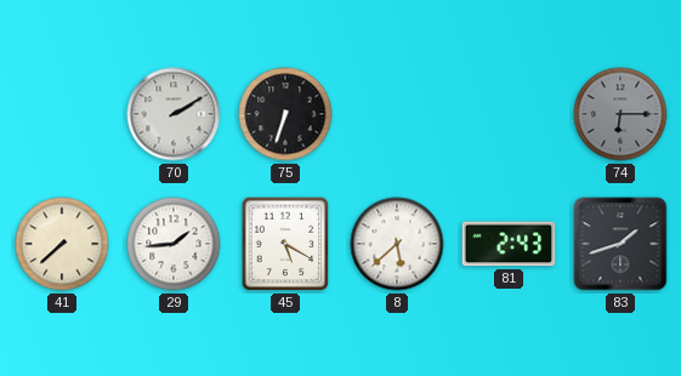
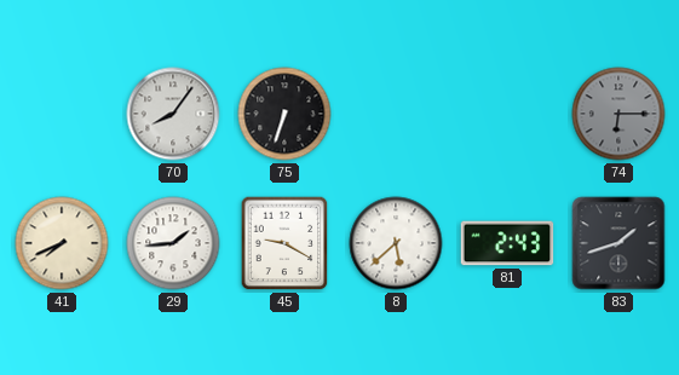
70: 2:10 -> 8:06
41: 7:38 -> 7:41
45: 5:20 -> 9:20
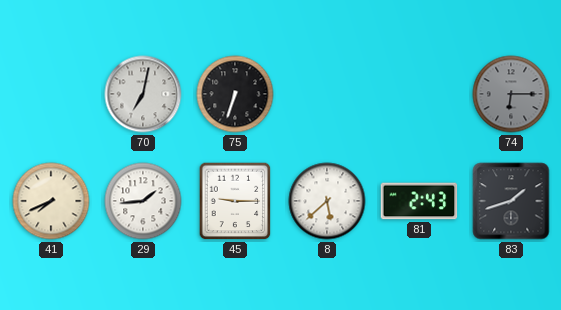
70: 8:06 -> 7:02
45: 9:20 -> 9:15
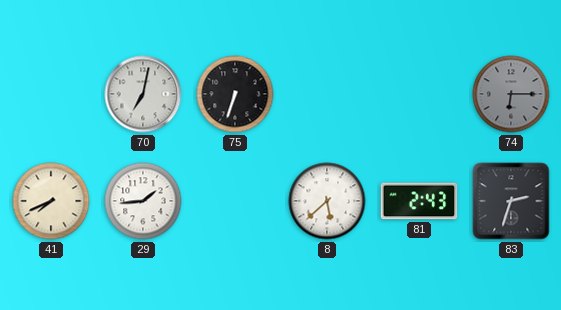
45: 9:15 -> none
83: 1:42 -> 2:33
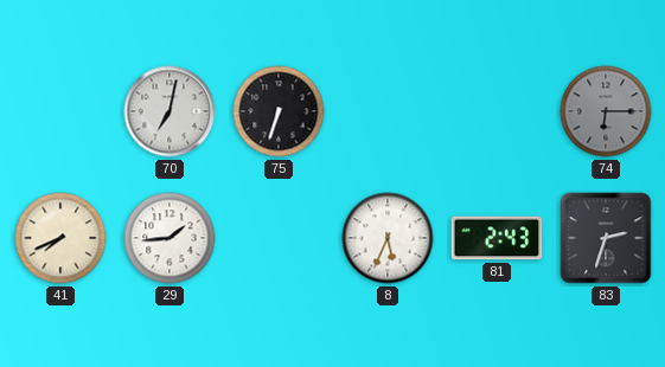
8: 5:38 -> 5:34
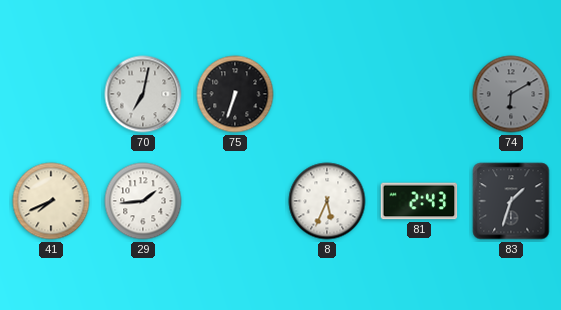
74: 6:15 -> 6:10
83: 2:33 -> 1:33
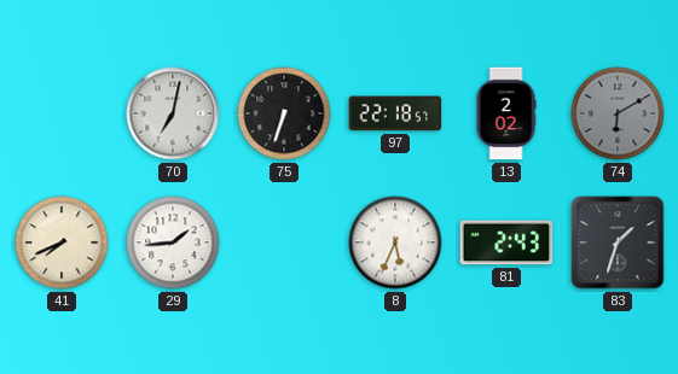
97: none -> 22:18
13: none -> 2:02
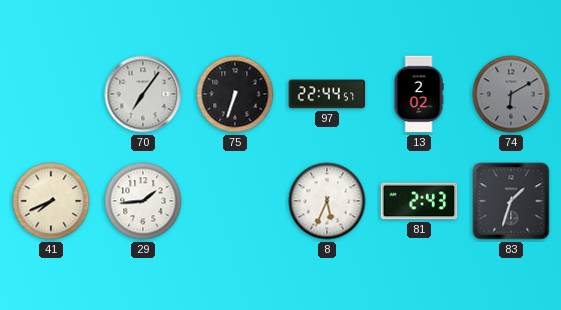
70: 7:02 -> 7:06
97: 22:18 -> 22:44
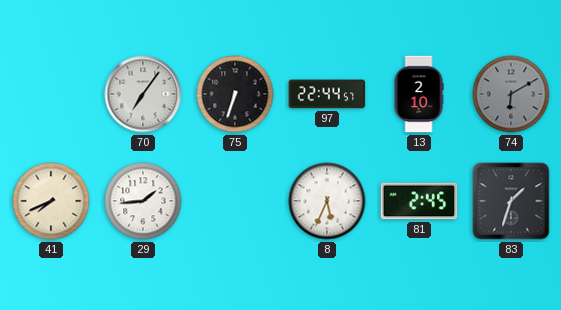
13: 2:02 -> 2:10
81: 2:43 -> 2:45
